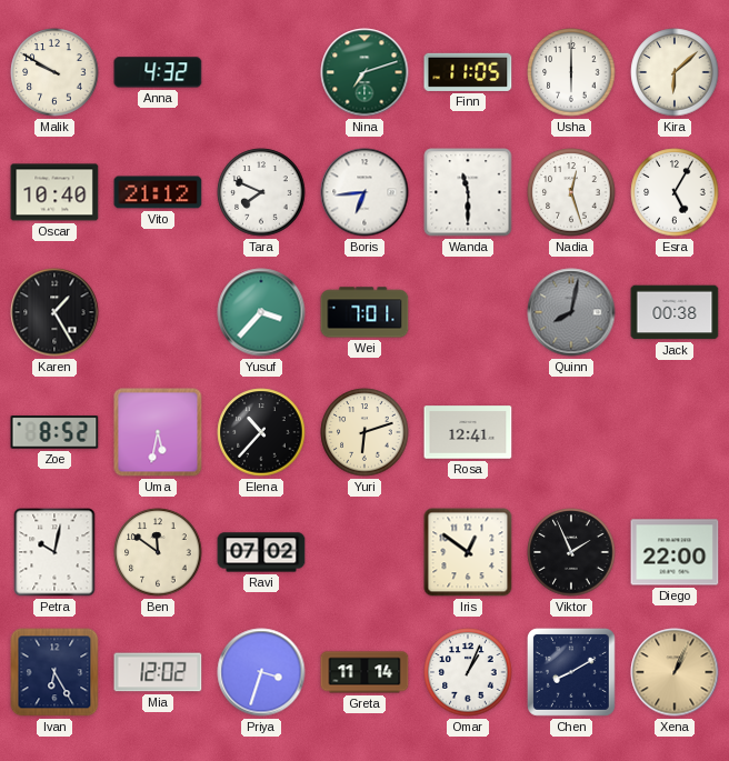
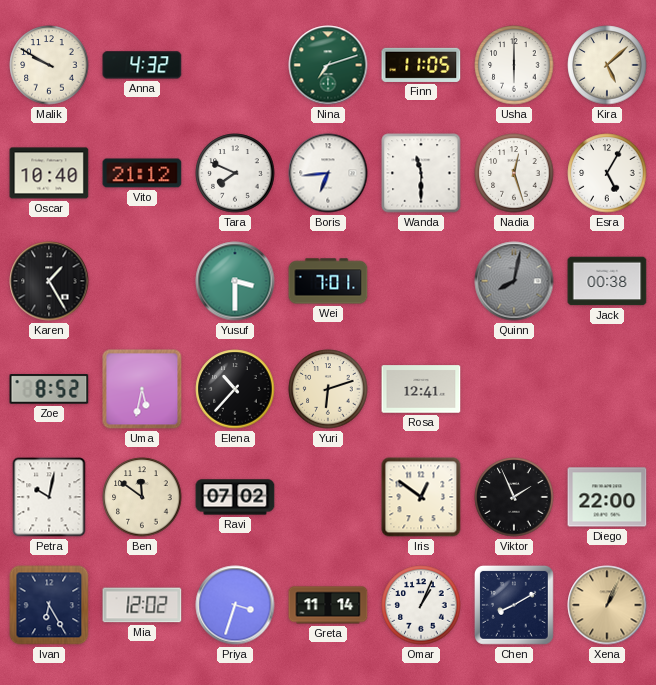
Kira: 6:08 -> 5:08
Yusuf: 3:37 -> 3:30
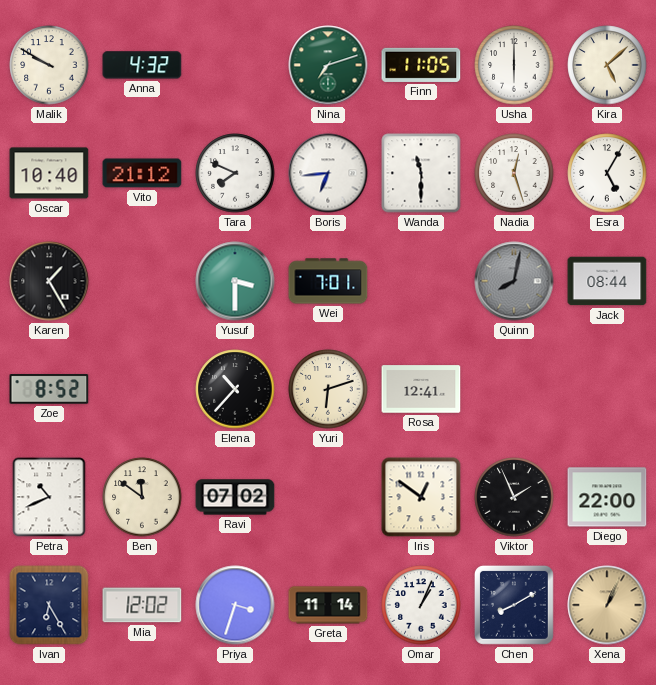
Jack: 00:38 -> 08:44
Uma: 5:32 -> none
Petra: 10:02 -> 10:41
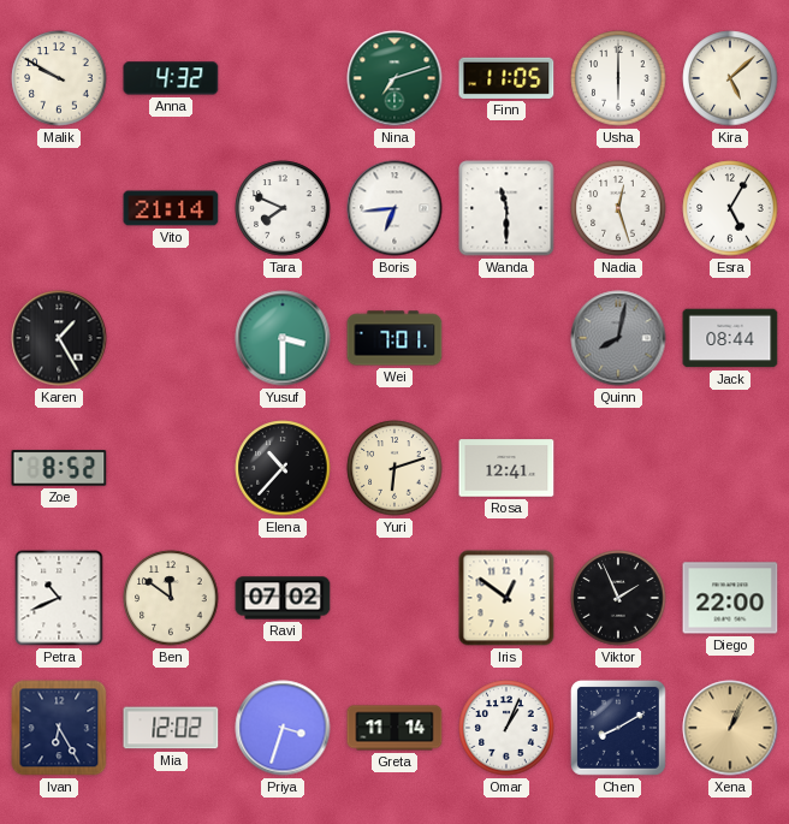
Oscar: 10:40 -> none
Vito: 21:12 -> 21:14
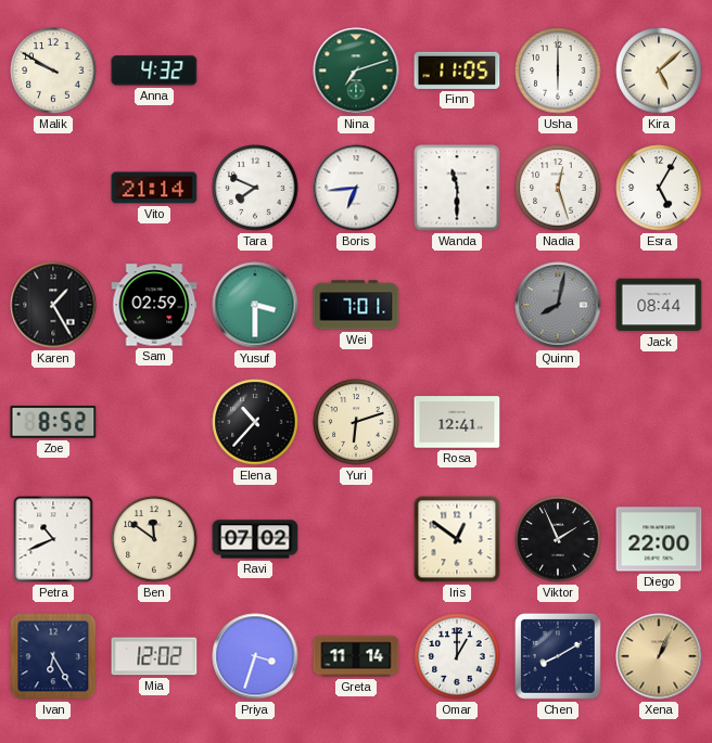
Sam: none -> 02:59
Omar: 1:04 -> 1:00
